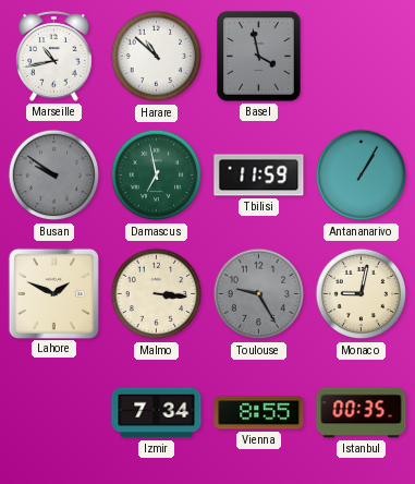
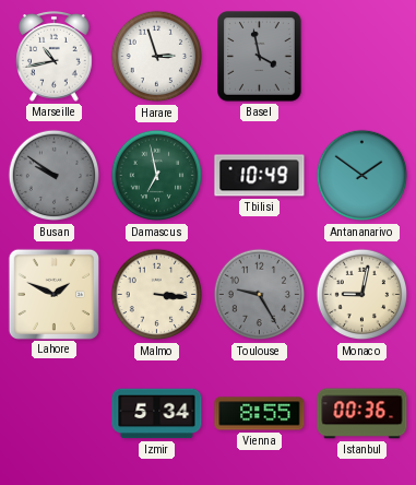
Harare: 10:52 -> 2:57
Tbilisi: 11:59 -> 10:49
Antananarivo: 1:05 -> 1:51
Izmir: 7:34 -> 5:34
Istanbul: 00:35 -> 00:36
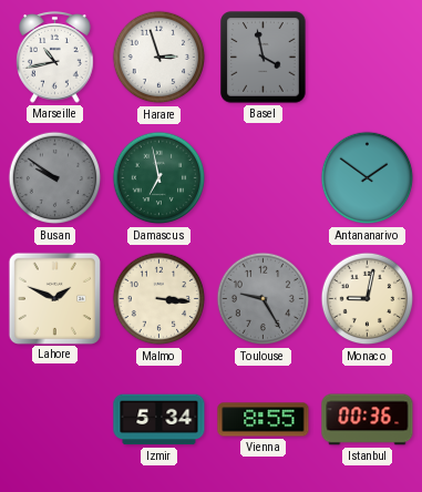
Tbilisi: 10:49 -> none
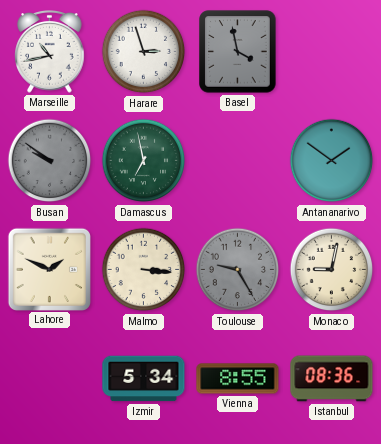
Istanbul: 00:36 -> 08:36
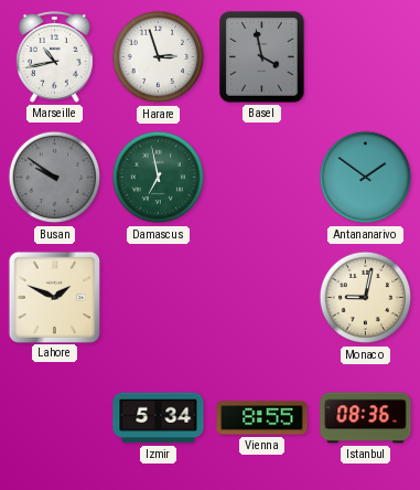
Malmo: 3:16 -> none
Toulouse: 9:25 -> none
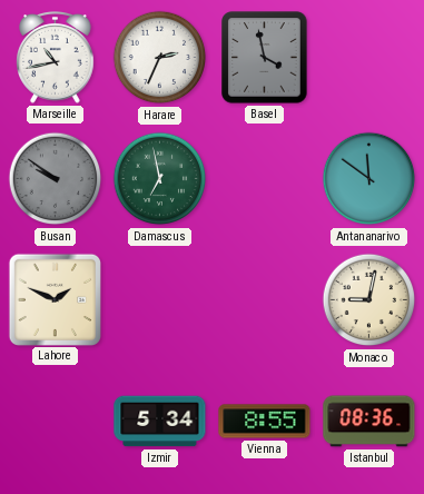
Harare: 2:57 -> 2:34
Antananarivo: 1:51 -> 11:51
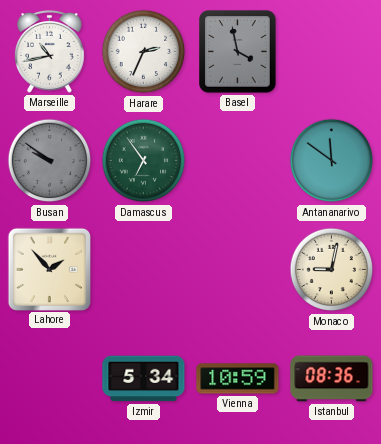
Damascus: 6:58 -> 6:54
Lahore: 1:49 -> 1:53
Vienna: 8:55 -> 10:59
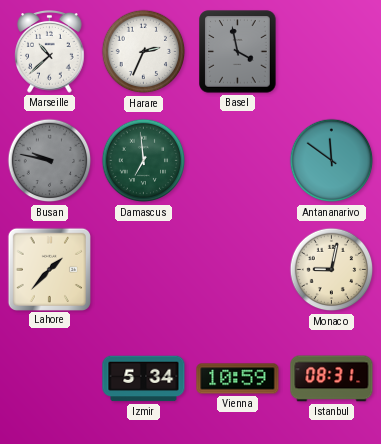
Marseille: 10:43 -> 10:38
Busan: 9:51 -> 9:47
Damascus: 6:54 -> 6:59
Lahore: 1:53 -> 1:37
Istanbul: 08:36 -> 08:31
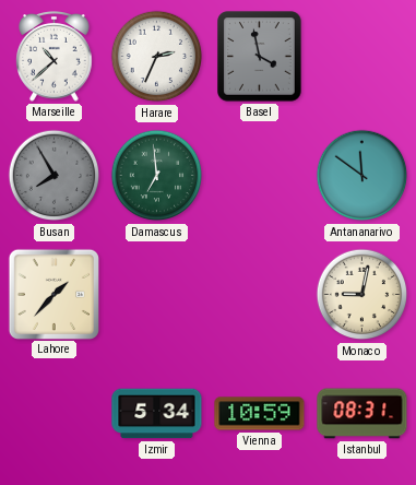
Busan: 9:47 -> 7:55
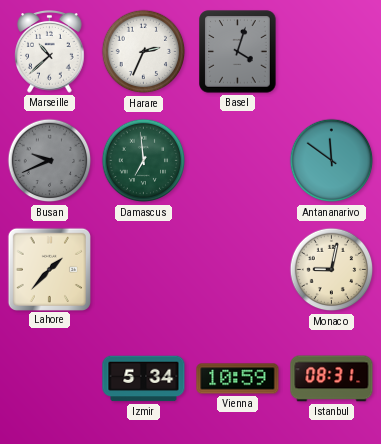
Basel: 3:58 -> 4:03
Busan: 7:55 -> 9:41
